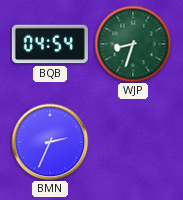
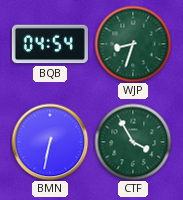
BMN: 2:34 -> 6:32
CTF: none -> 3:55
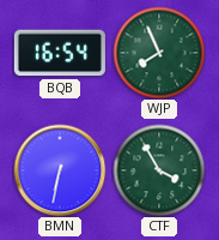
BQB: 04:54 -> 16:54
WJP: 8:33 -> 7:56
